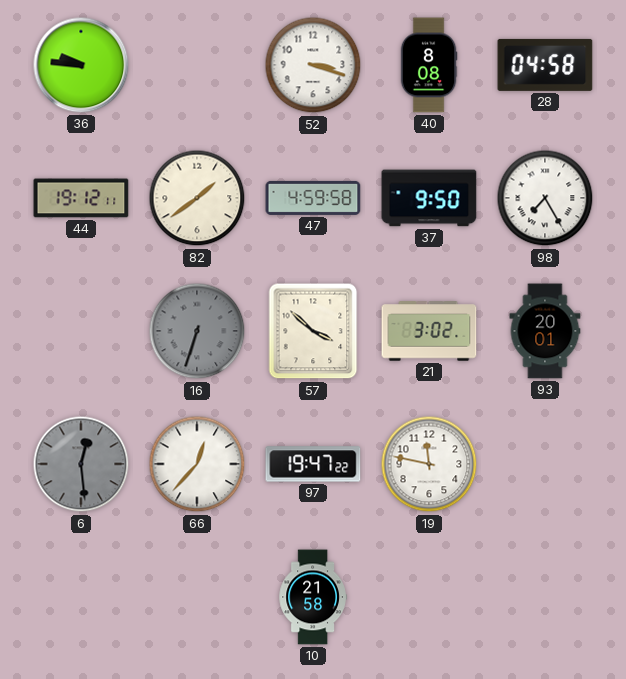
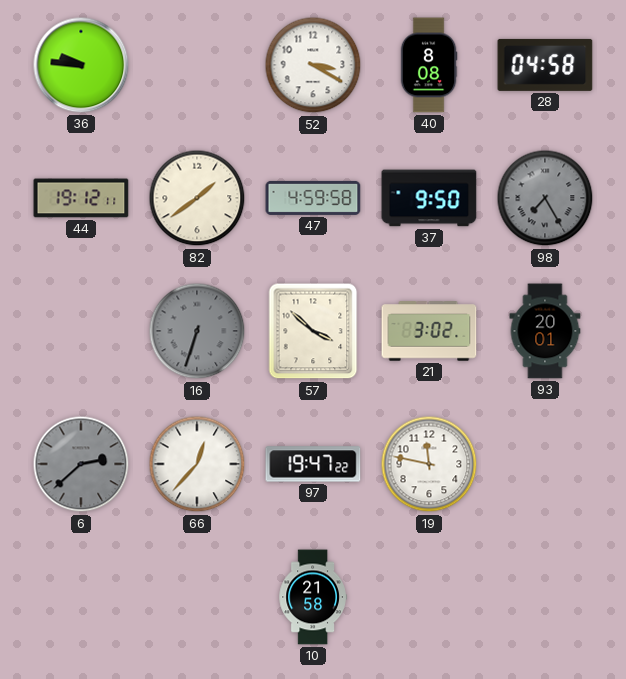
52: 3:18 -> 3:20
98 dial: white -> grey
6: 12:29 -> 2:38
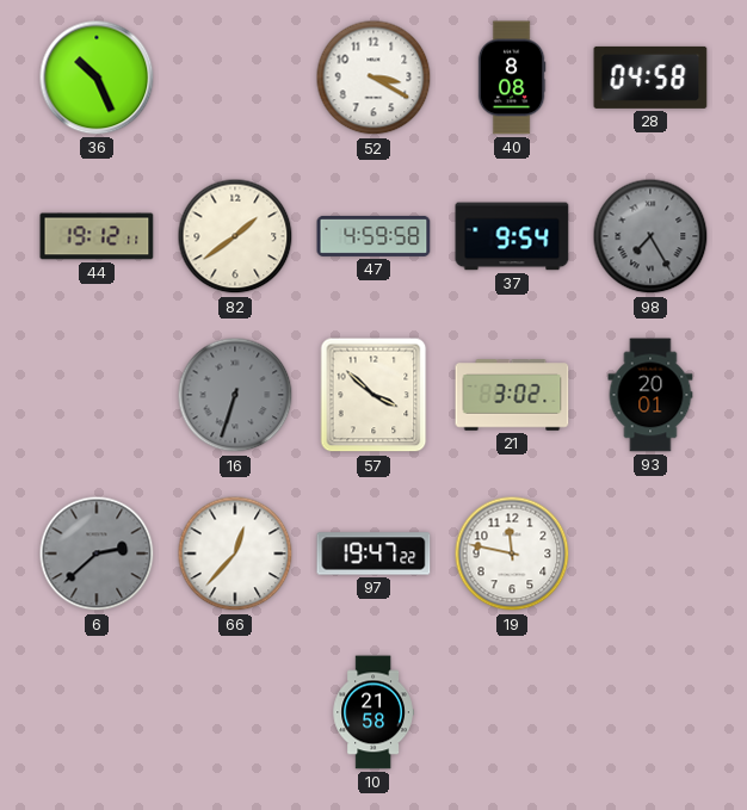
36: 9:46 -> 10:26
37: 9:50 -> 9:54
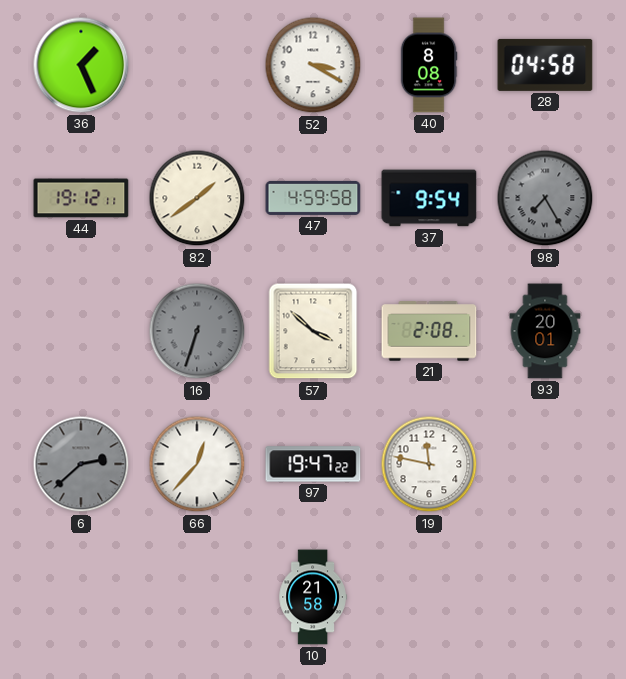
36: 10:26 -> 1:26
21: 3:02 -> 2:08
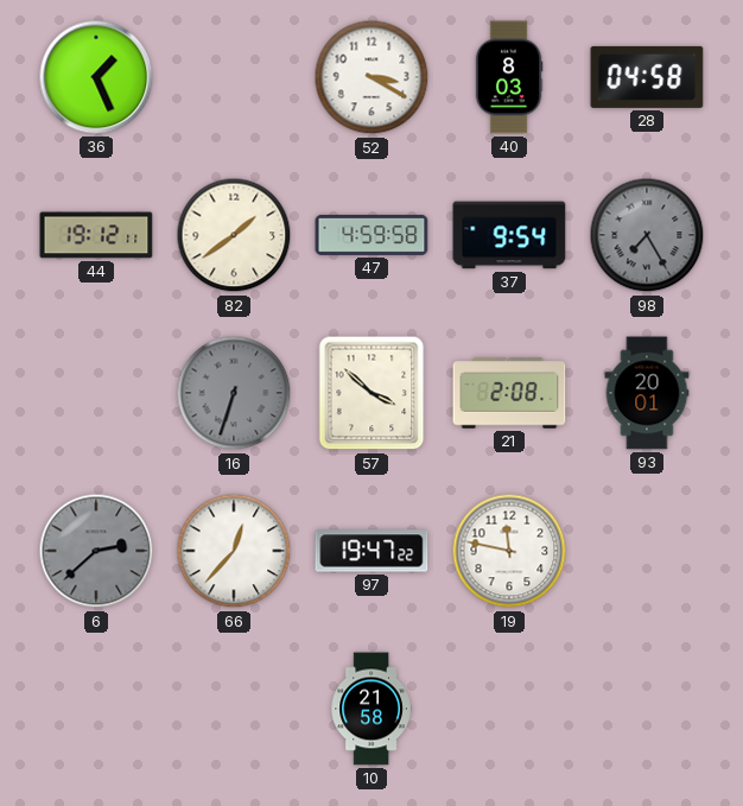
40: 8:08 -> 8:03
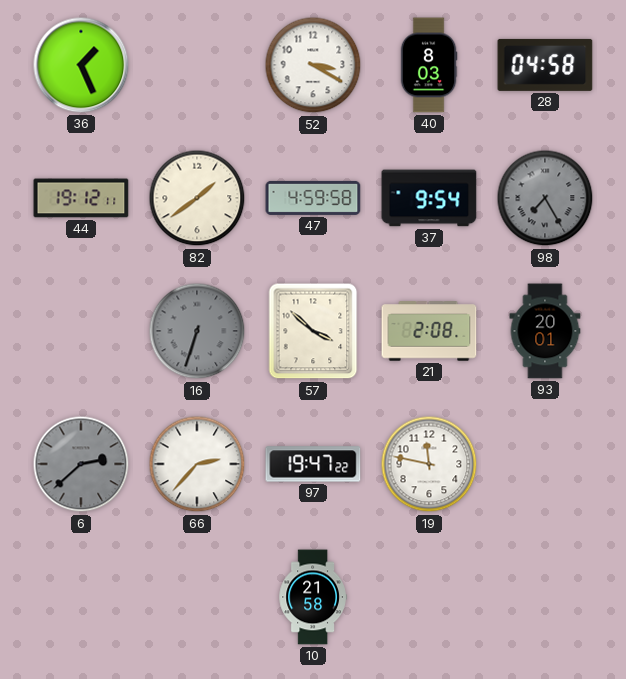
66: 12:37 -> 2:37
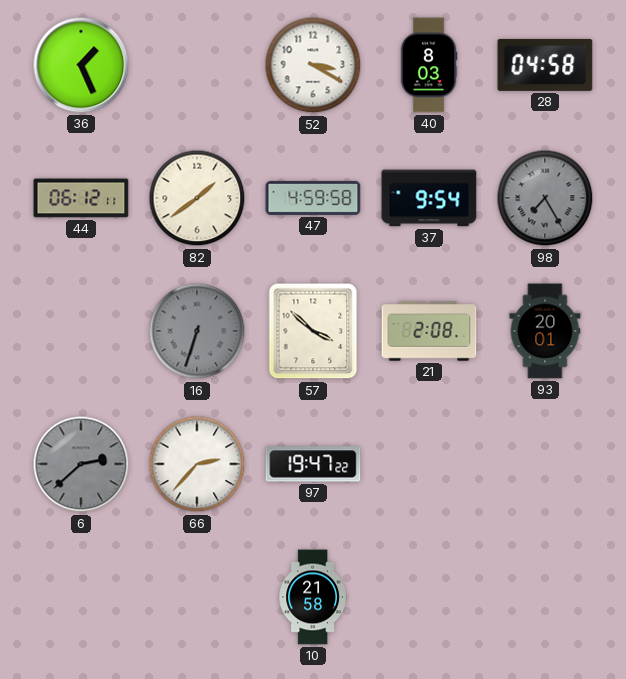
44: 19:12 -> 06:12
19: 11:47 -> none
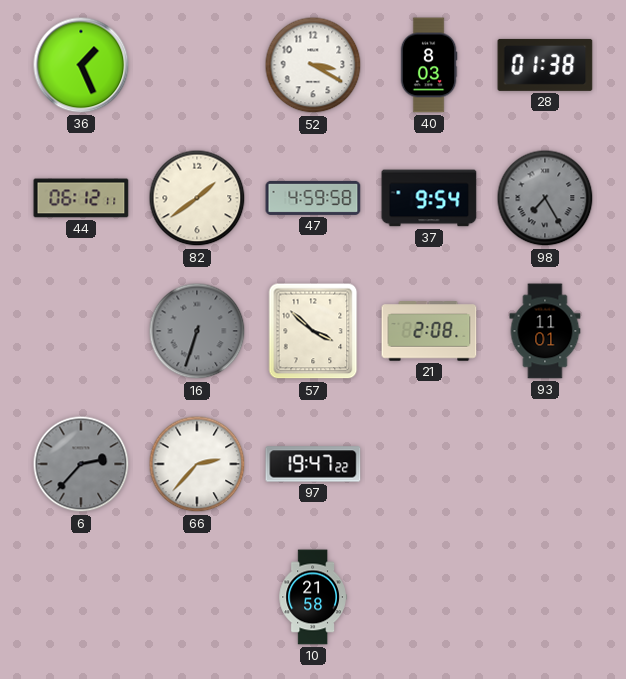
28: 04:58 -> 01:38
93: 20:01 -> 11:01
6: 2:38 -> 2:37
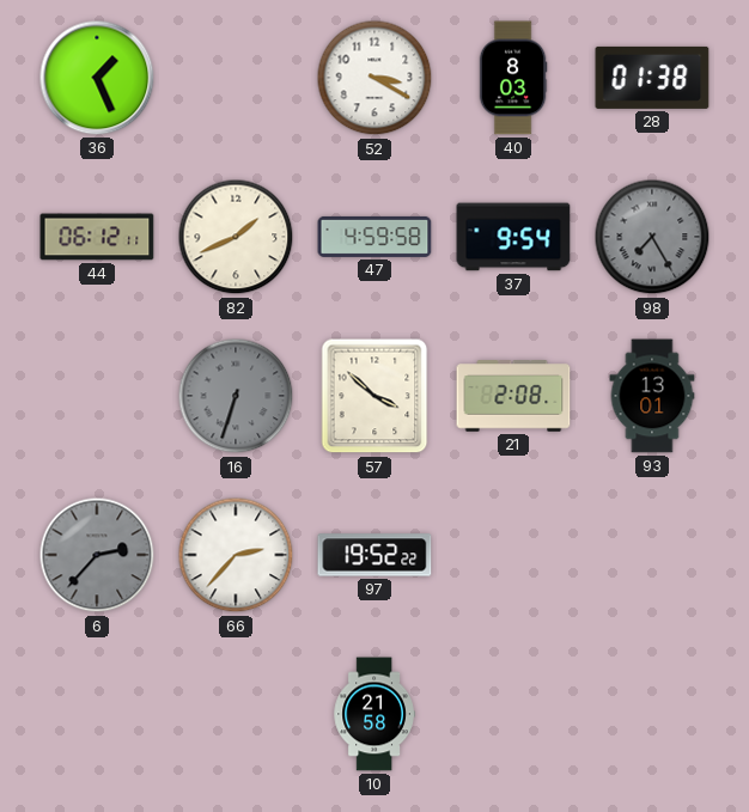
82: 1:39 -> 1:41
93: 11:01 -> 13:01
97: 19:47 -> 19:52
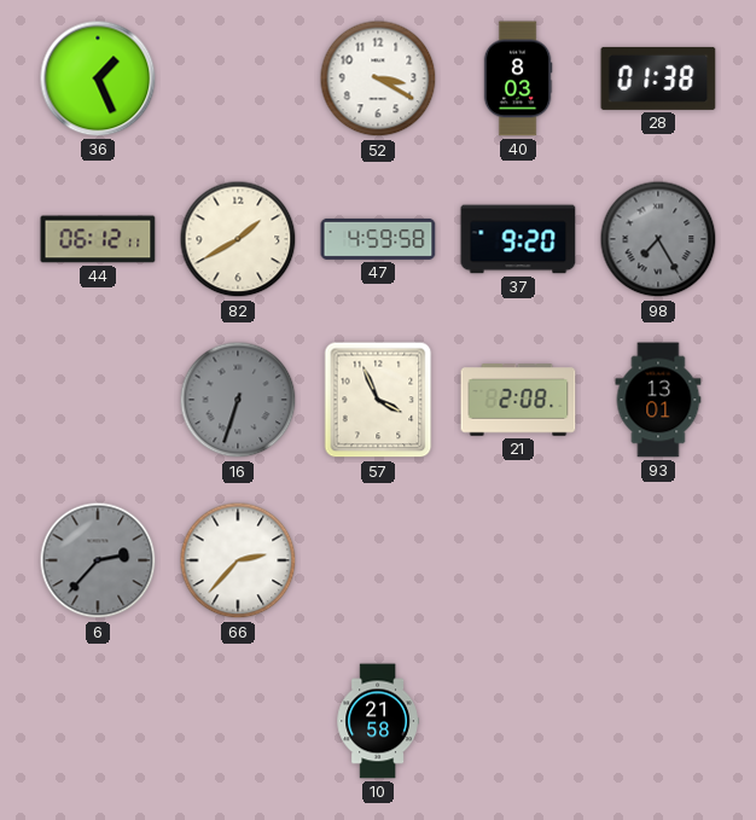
82: 1:41 -> 1:40
37: 9:54 -> 9:20
57: 3:52 -> 3:56
97: 19:52 -> none
